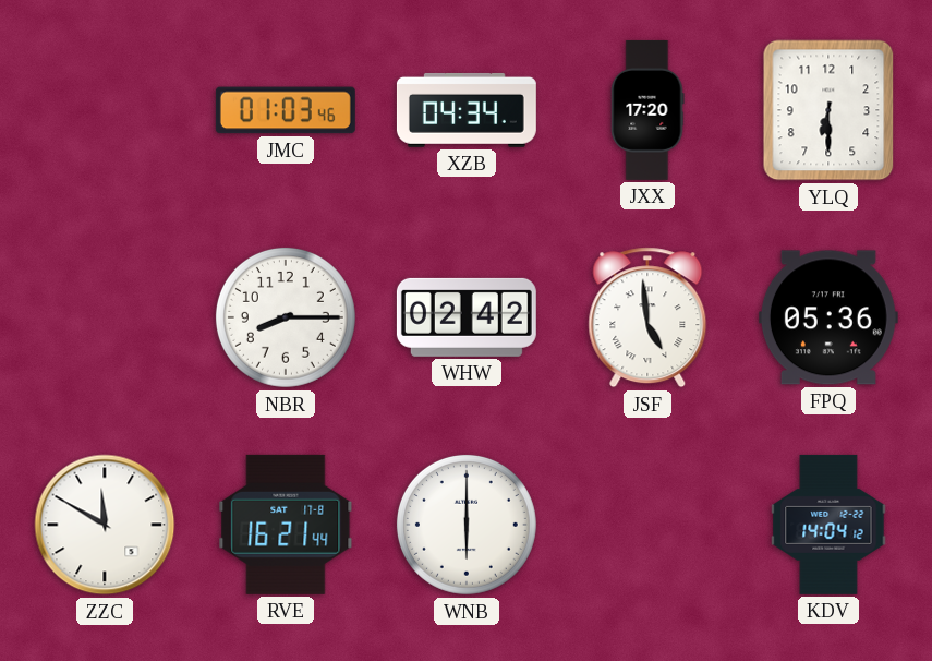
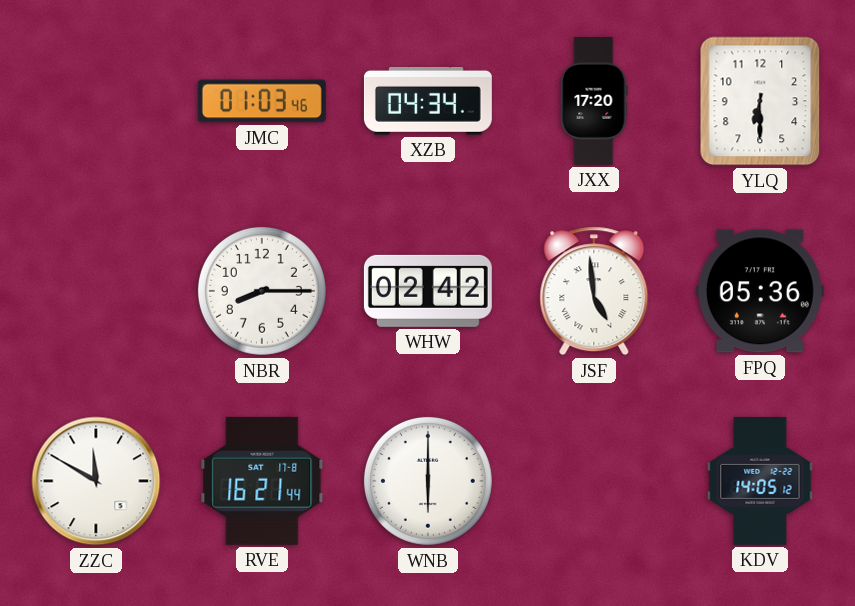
KDV: 14:04 -> 14:05
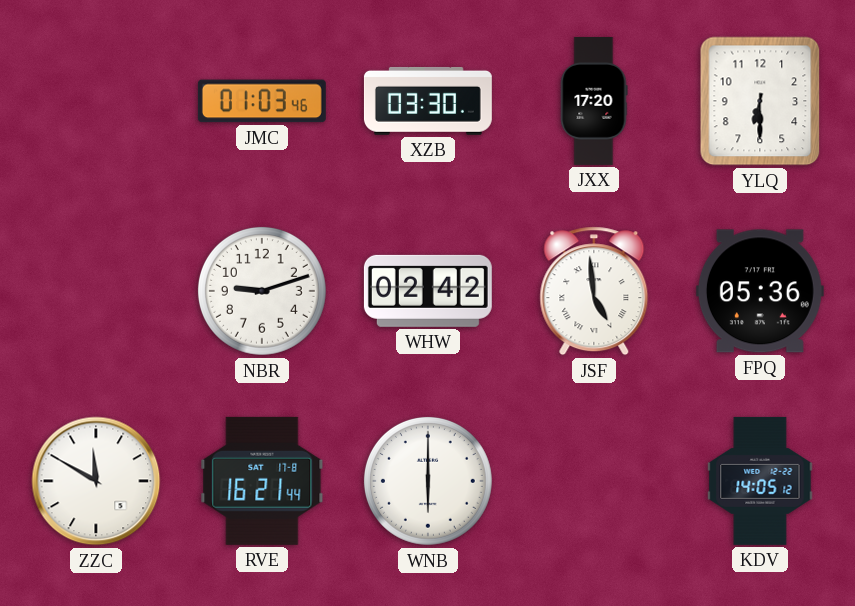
XZB: 04:34 -> 03:30
NBR: 8:15 -> 9:12
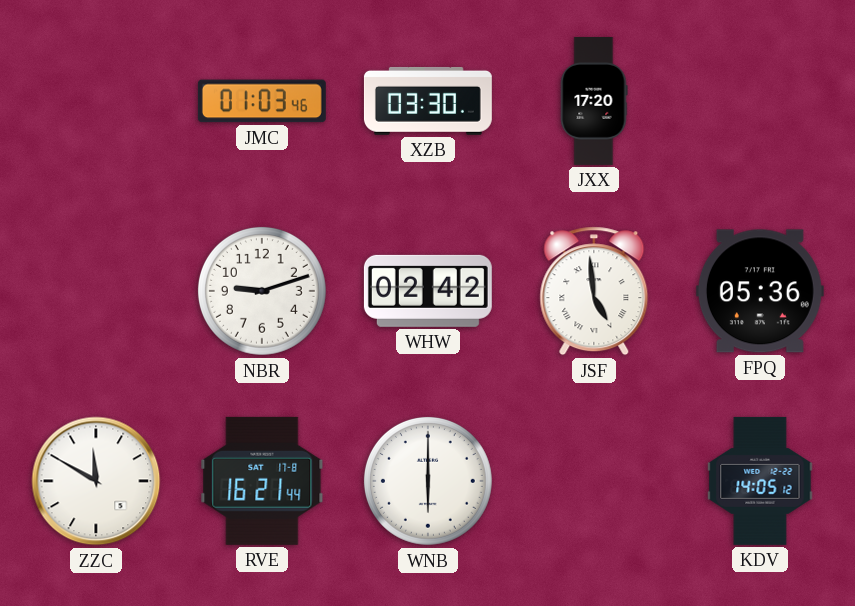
YLQ: 6:30 -> none
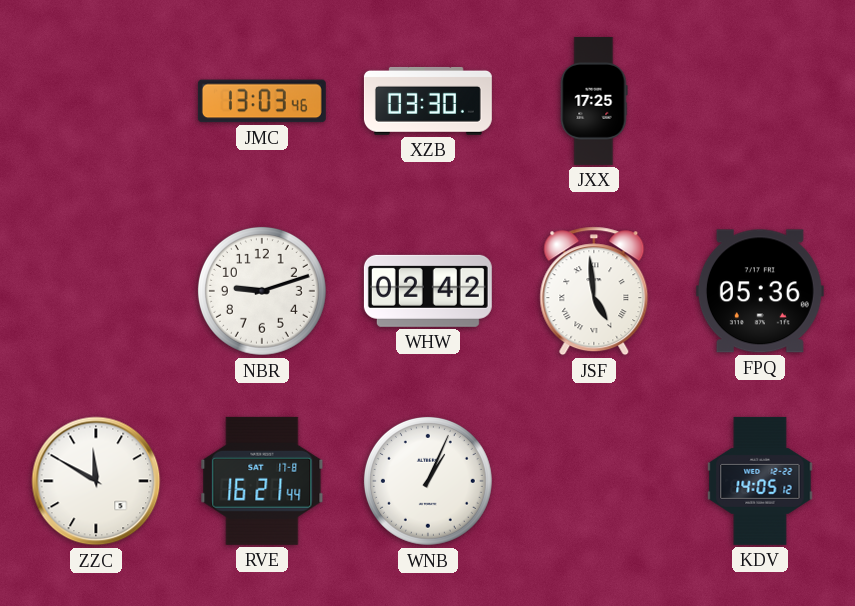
JMC: 01:03 -> 13:03
JXX: 17:20 -> 17:25
WNB: 6:00 -> 1:04
